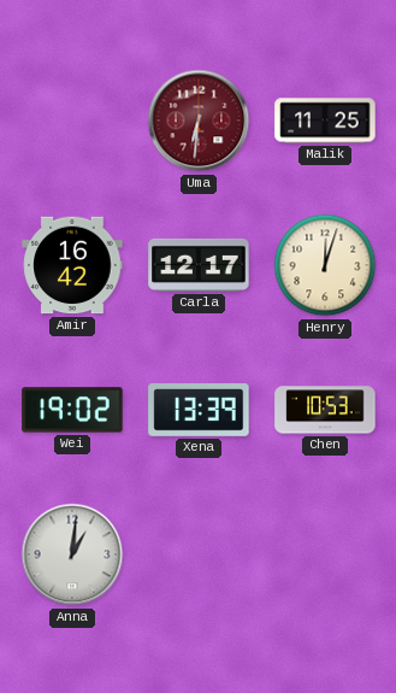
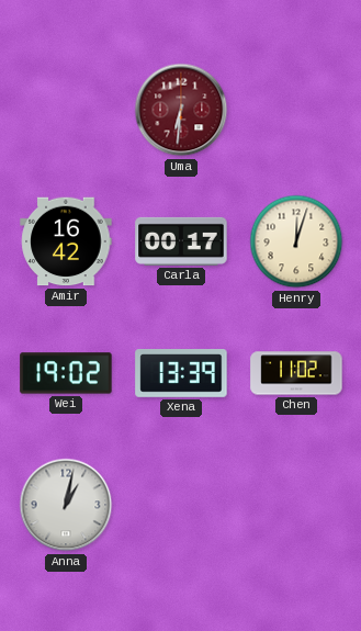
Malik: 11:25 -> none
Carla: 12:17 -> 00:17
Chen: 10:53 -> 11:02
Anna: 1:01 -> 1:02
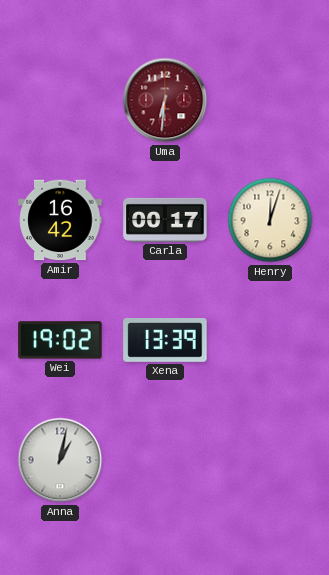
Chen: 11:02 -> none
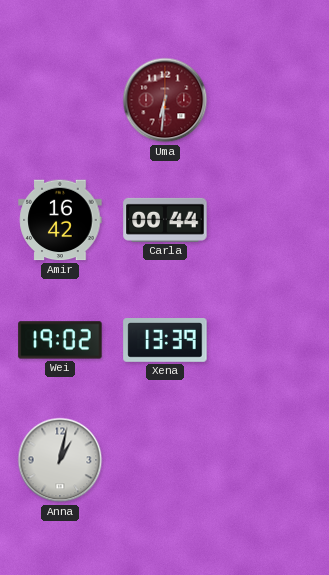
Carla: 00:17 -> 00:44
Henry: 12:03 -> none
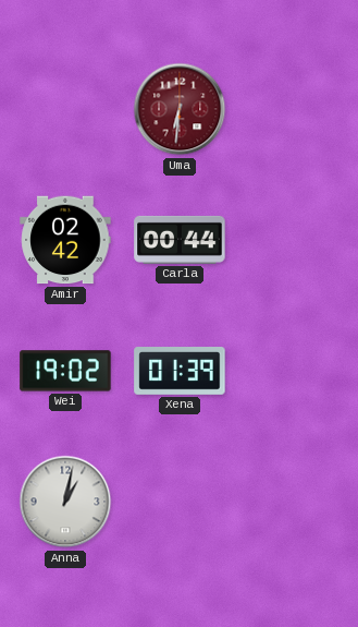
Amir: 16:42 -> 02:42
Xena: 13:39 -> 01:39
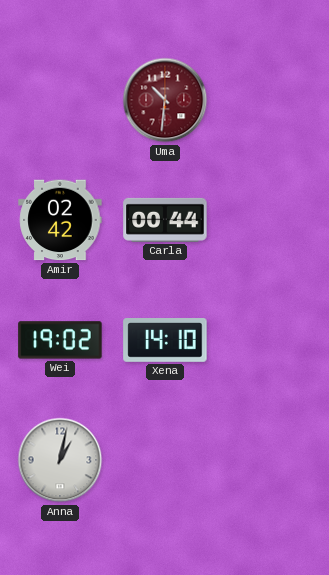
Uma: 6:31 -> 10:31
Xena: 01:39 -> 14:10
